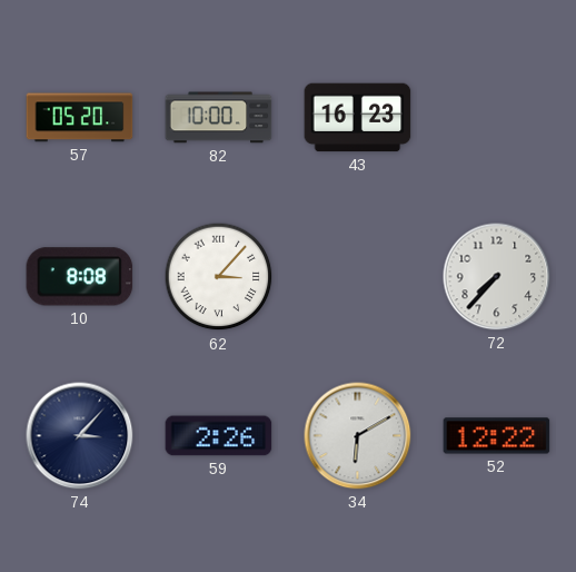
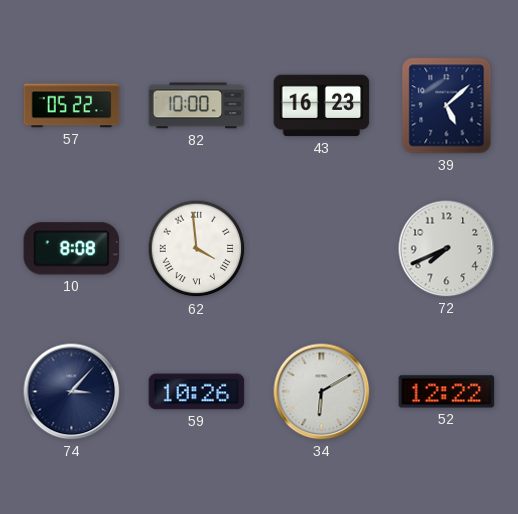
57: 05:20 -> 05:22
39: none -> 5:08
62: 3:07 -> 3:59
72: 7:37 -> 7:41
59: 2:26 -> 10:26
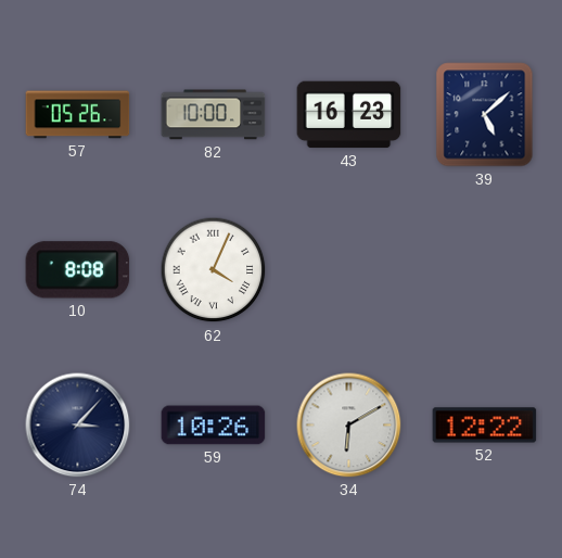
57: 05:22 -> 05:26
62: 3:59 -> 4:04
72: 7:41 -> none
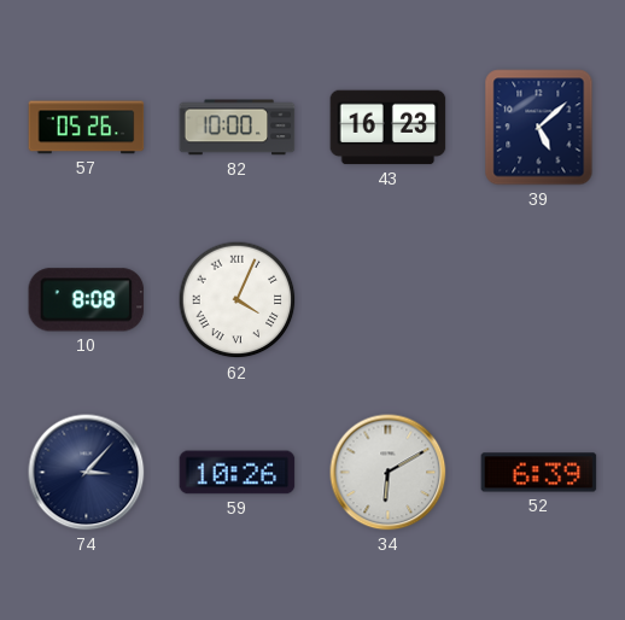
52: 12:22 -> 6:39
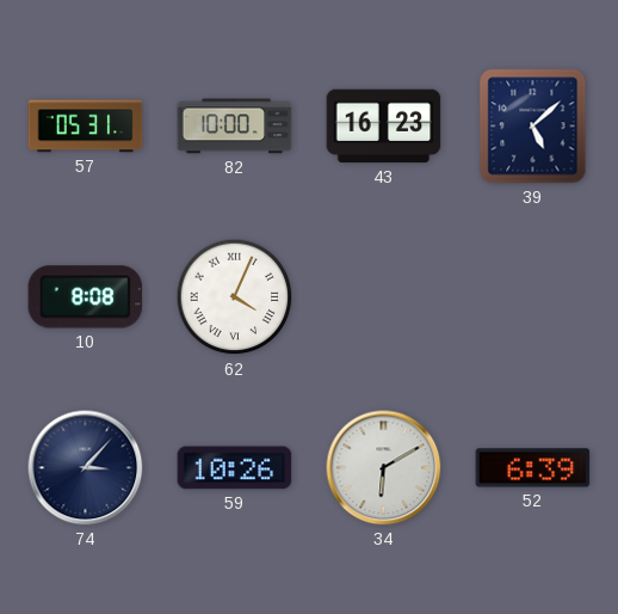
57: 05:26 -> 05:31
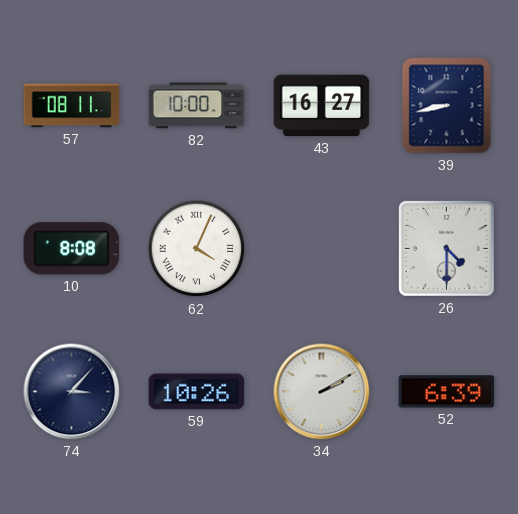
57: 05:31 -> 08:11
43: 16:23 -> 16:27
39: 5:08 -> 8:43
26: none -> 4:30
34: 6:10 -> 2:10
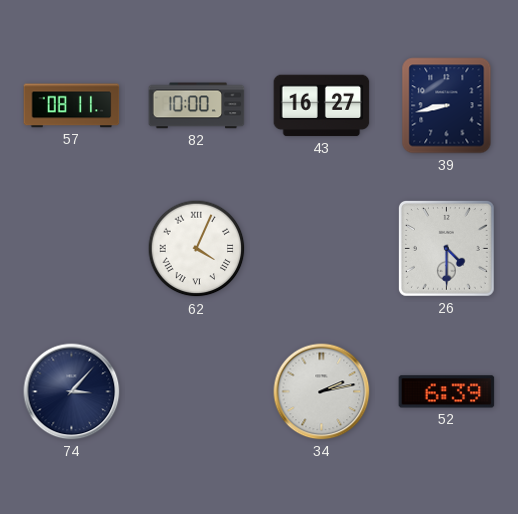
10: 8:08 -> none
59: 10:26 -> none
34: 2:10 -> 2:13
